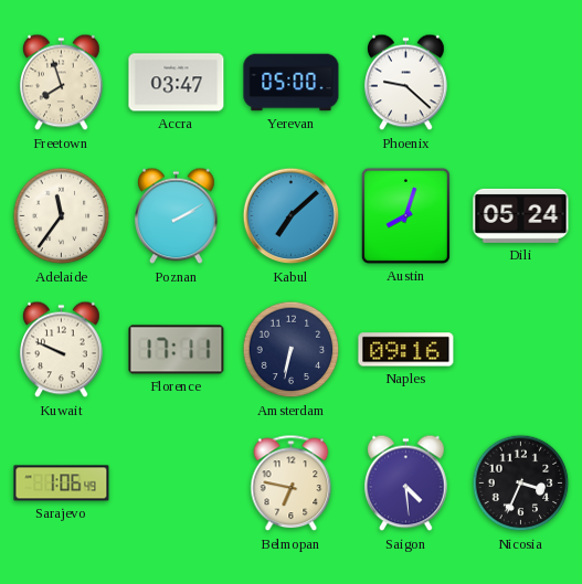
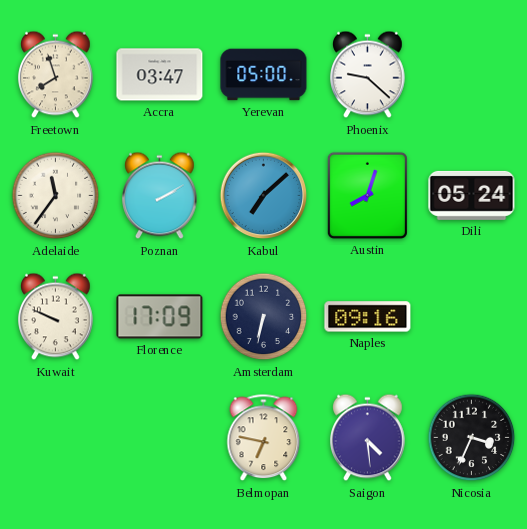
Florence: 17:11 -> 17:09
Sarajevo: 1:06 -> none
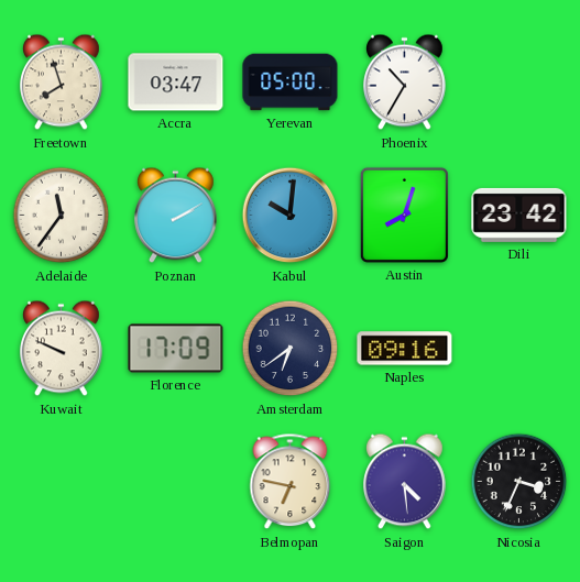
Phoenix: 9:22 -> 10:35
Kabul: 7:08 -> 10:01
Dili: 05:24 -> 23:42
Amsterdam: 6:32 -> 6:39
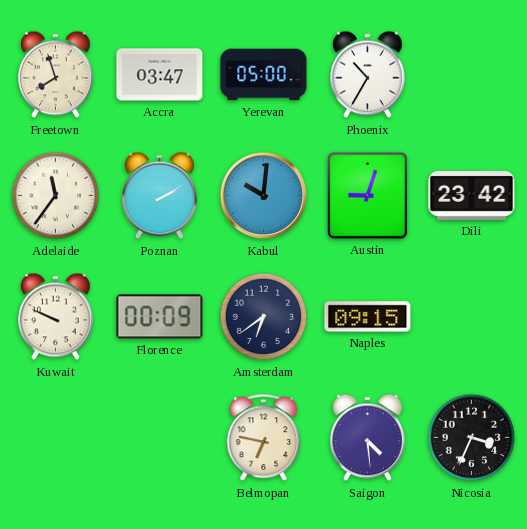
Austin: 8:03 -> 9:03
Florence: 17:09 -> 00:09
Naples: 09:16 -> 09:15
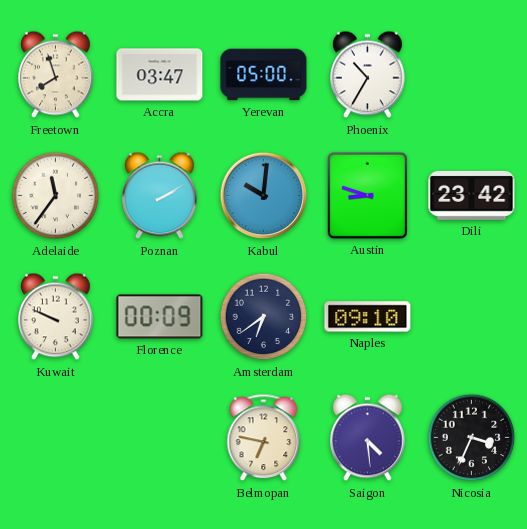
Austin: 9:03 -> 8:48
Naples: 09:15 -> 09:10
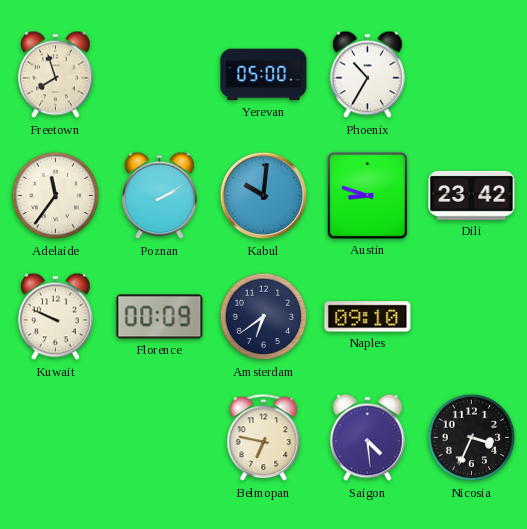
Accra: 03:47 -> none
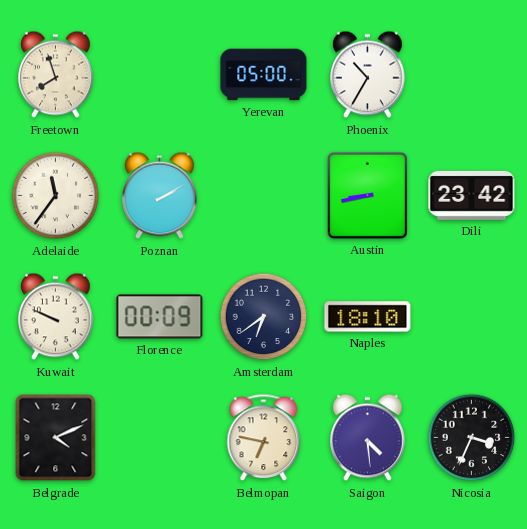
Kabul: 10:01 -> none
Austin: 8:48 -> 8:43
Naples: 09:10 -> 18:10
Belgrade: none -> 4:11
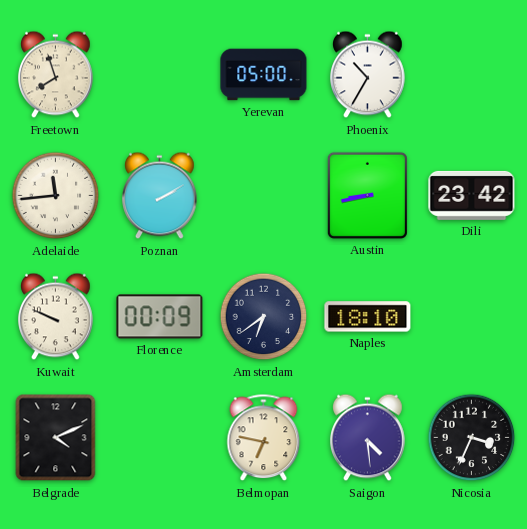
Adelaide: 11:36 -> 11:44
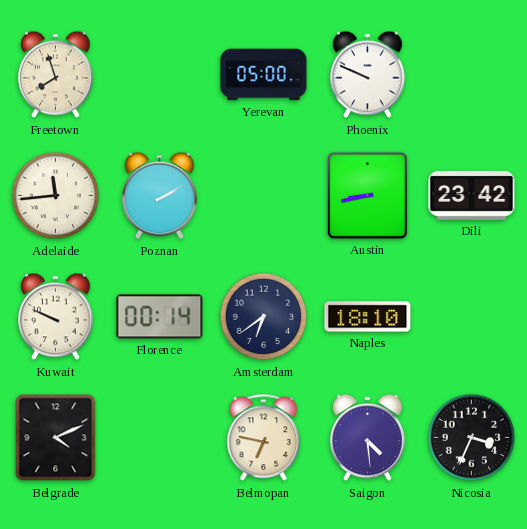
Phoenix: 10:35 -> 9:49
Florence: 00:09 -> 00:14
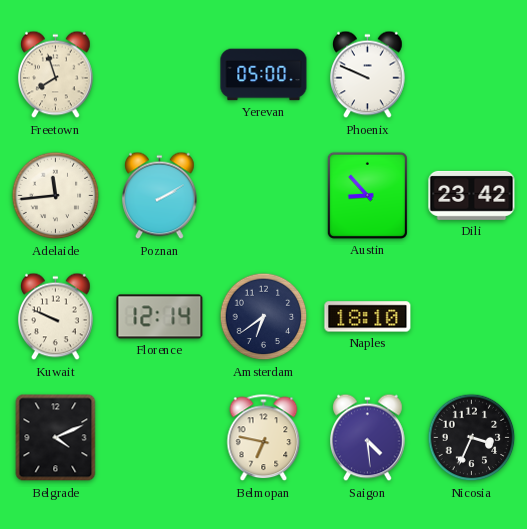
Austin: 8:43 -> 8:53
Florence: 00:14 -> 12:14
